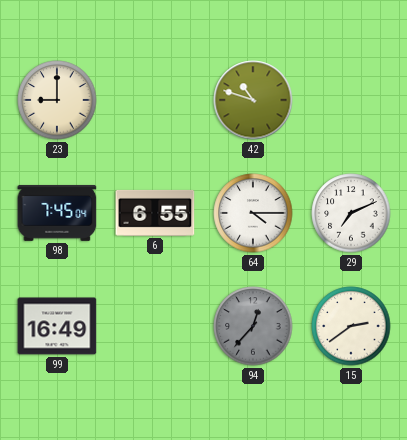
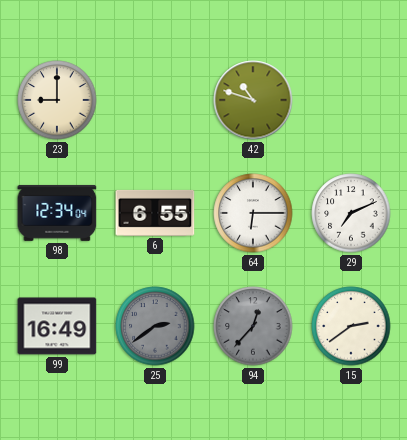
98: 7:45 -> 12:34
64: 4:15 -> 6:15
25: none -> 2:39
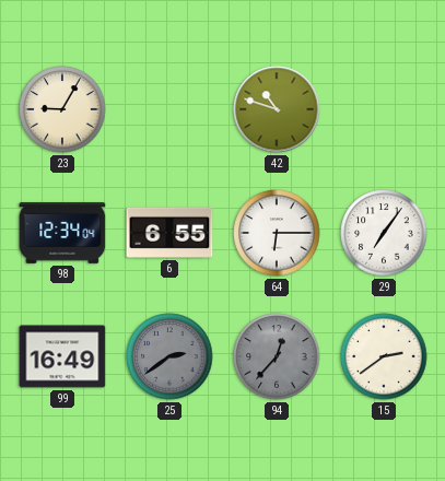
23: 9:00 -> 9:05
29: 7:11 -> 7:06
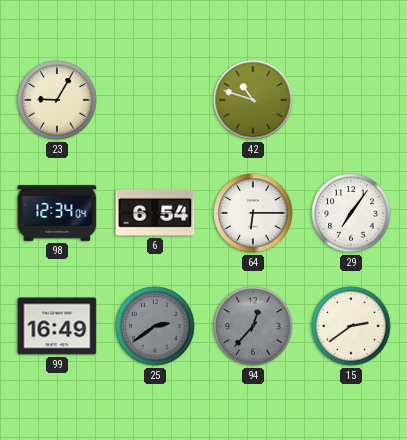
6: 6:55 -> 6:54
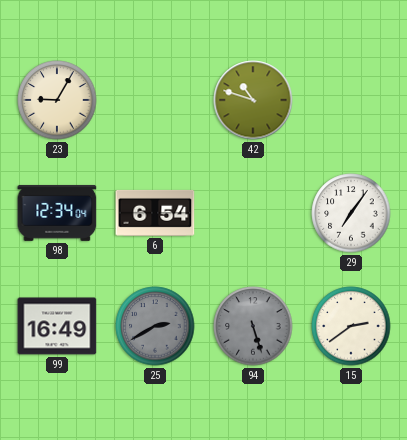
64: 6:15 -> none
25: 2:39 -> 2:40
94: 12:37 -> 5:27
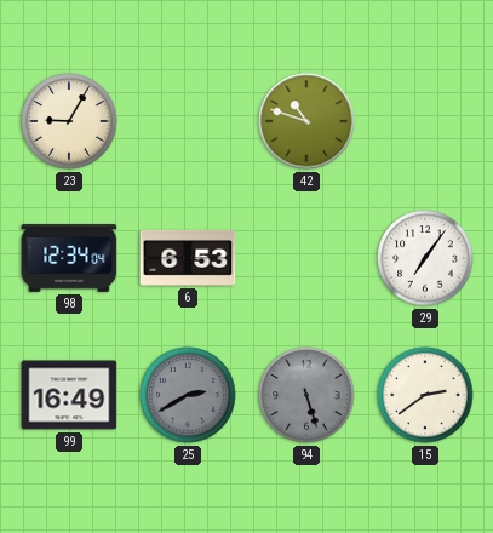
6: 6:54 -> 6:53
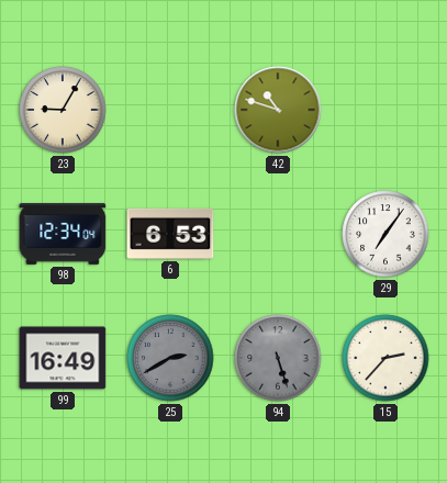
15: 2:39 -> 2:37
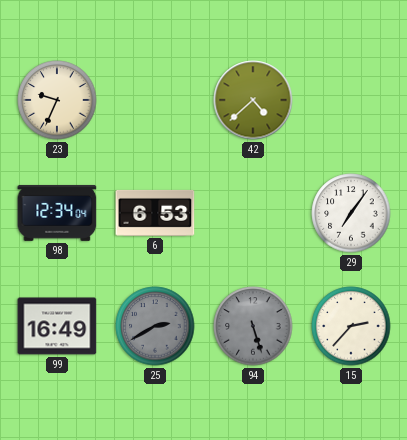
23: 9:05 -> 9:34
42: 10:48 -> 4:38
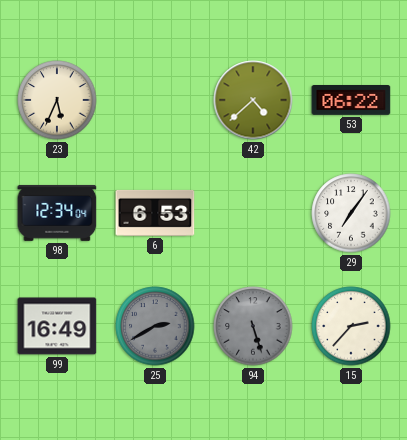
23: 9:34 -> 5:34
53: none -> 06:22
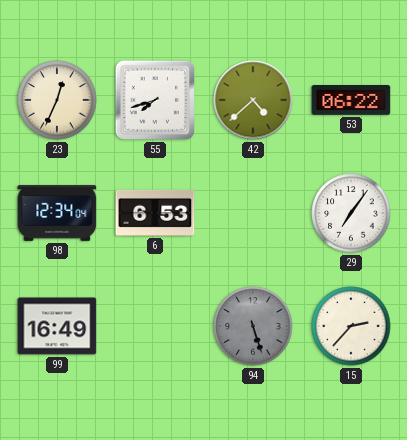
23: 5:34 -> 12:34
55: none -> 7:42
25: 2:40 -> none
